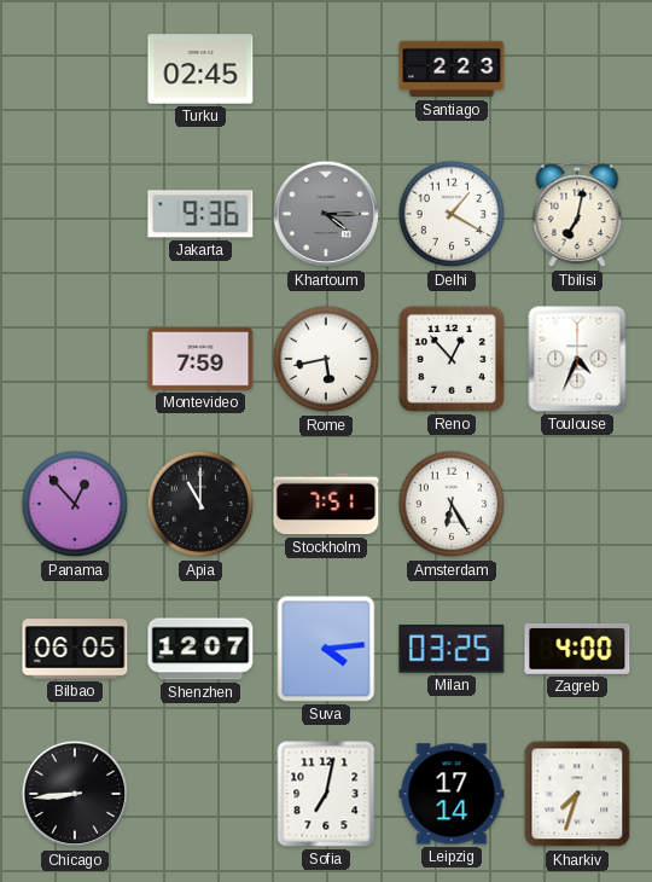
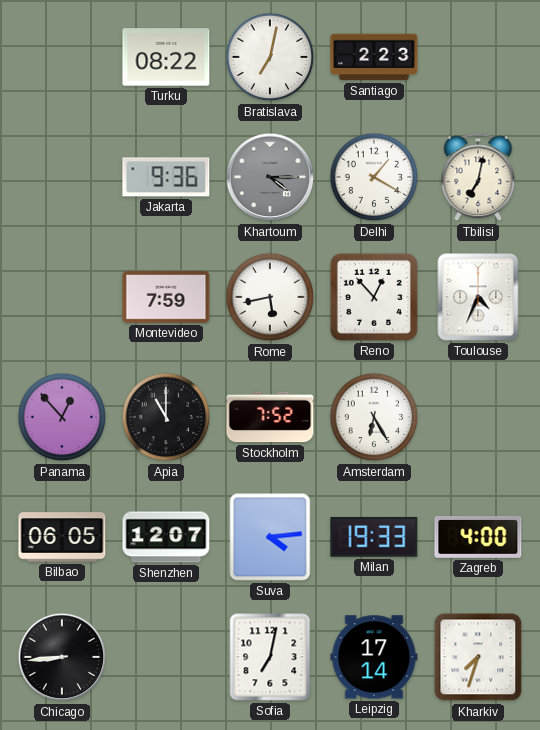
Turku: 02:45 -> 08:22
Bratislava: none -> 7:02
Stockholm: 7:51 -> 7:52
Milan: 03:25 -> 19:33
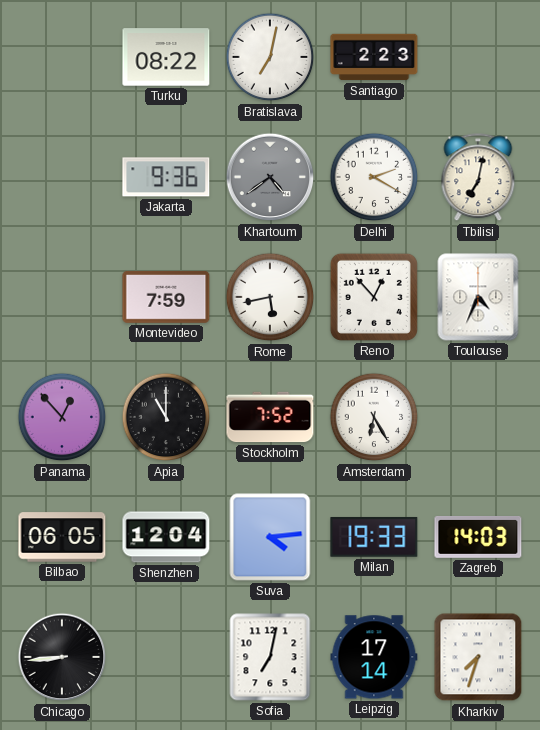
Khartoum: 4:15 -> 4:39
Delhi: 1:20 -> 2:20
Shenzhen: 12:07 -> 12:04
Zagreb: 4:00 -> 14:03
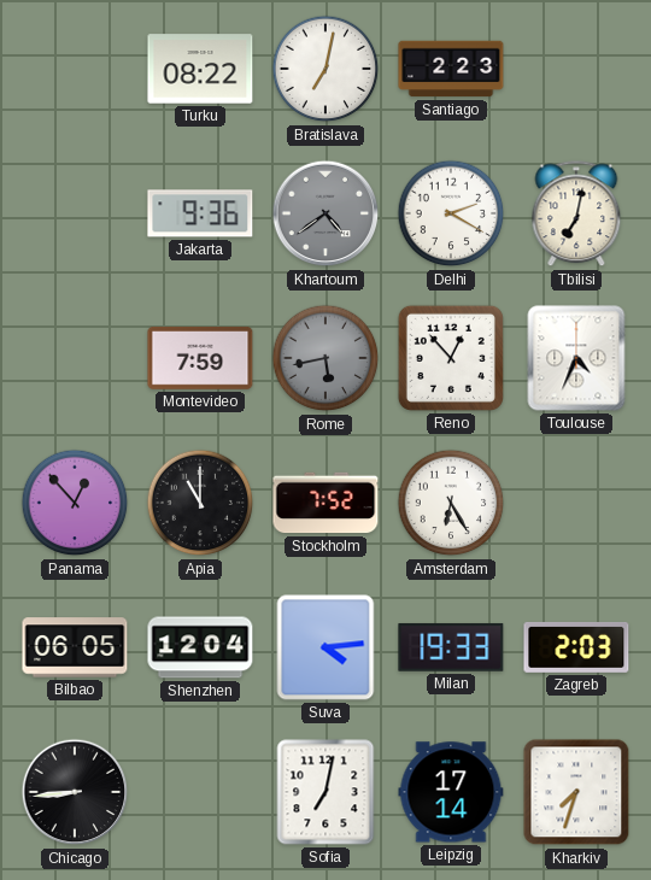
Rome dial: white -> grey
Zagreb: 14:03 -> 2:03
